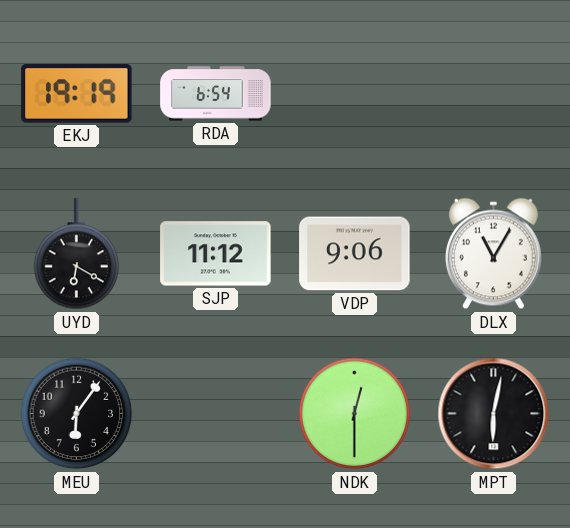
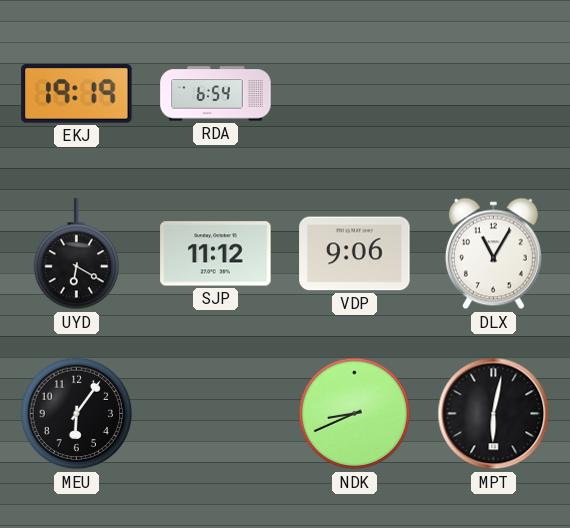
NDK: 12:30 -> 8:41
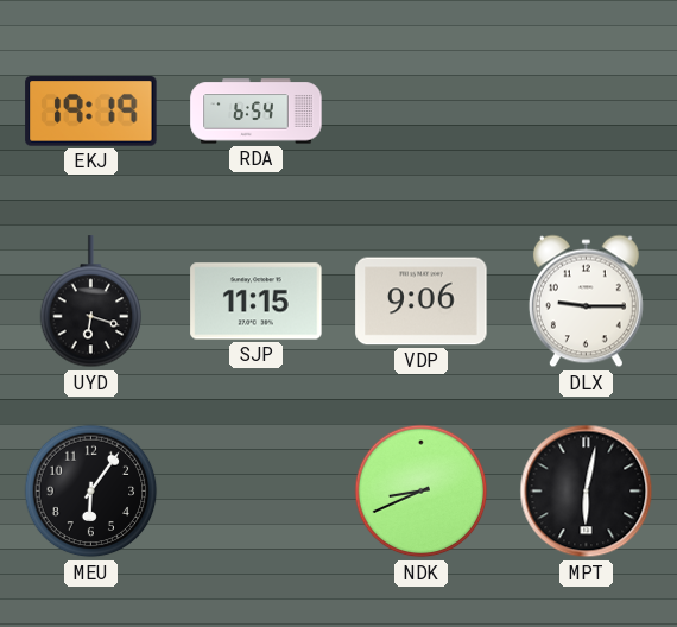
UYD: 6:20 -> 6:18
SJP: 11:12 -> 11:15
DLX: 11:05 -> 9:15
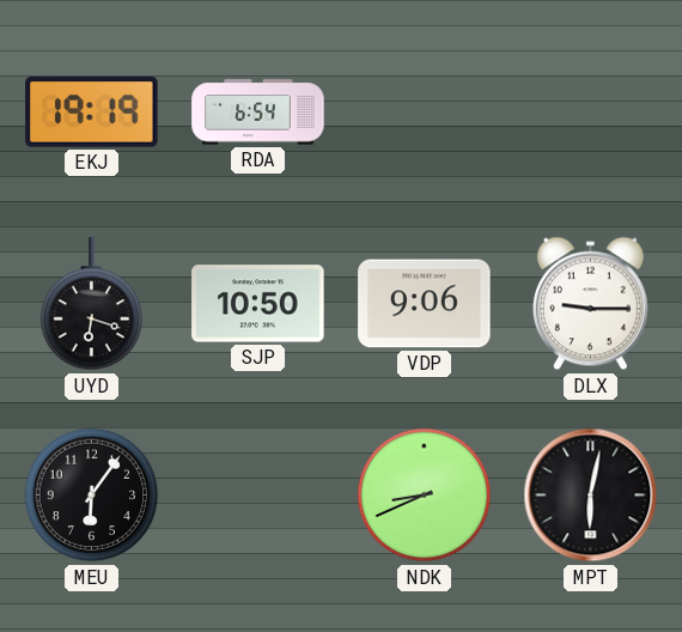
SJP: 11:15 -> 10:50
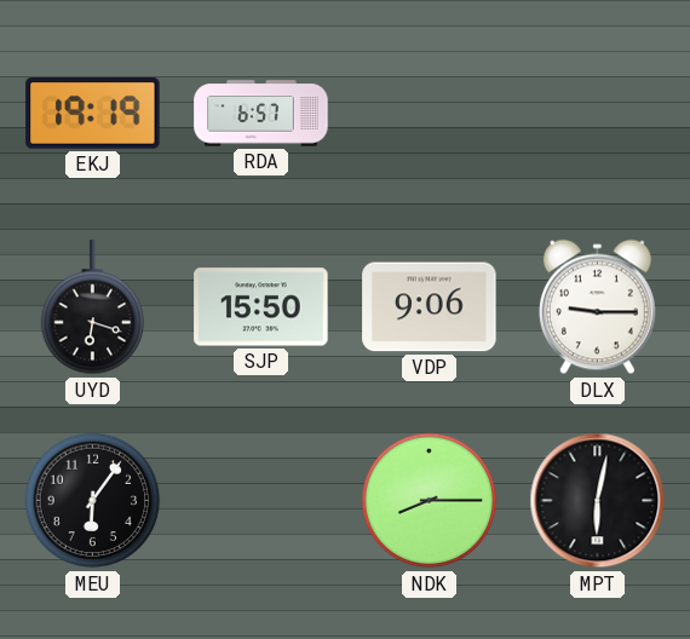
RDA: 6:54 -> 6:57
SJP: 10:50 -> 15:50
NDK: 8:41 -> 8:15
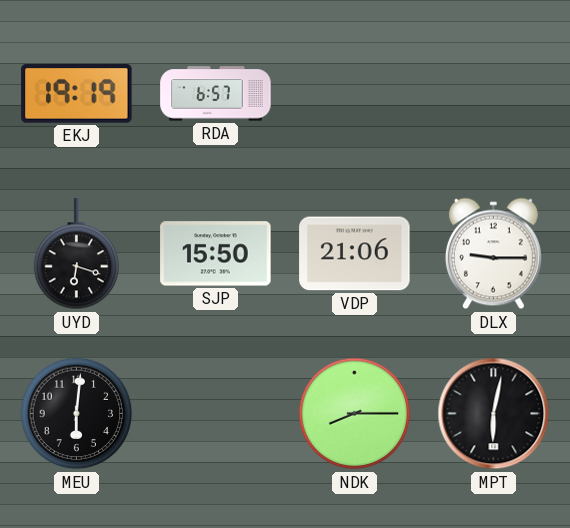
VDP: 9:06 -> 21:06
MEU: 6:06 -> 6:01
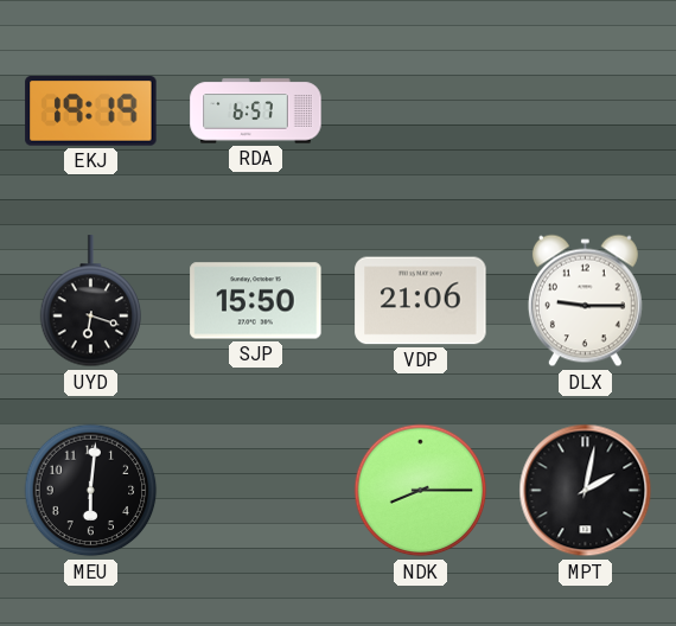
MPT: 6:02 -> 2:02
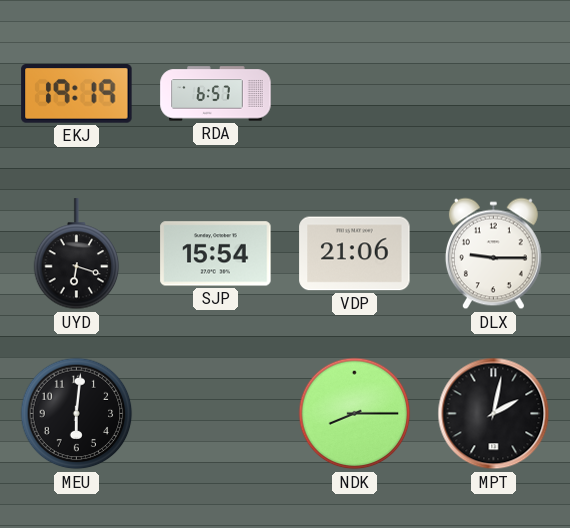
SJP: 15:50 -> 15:54
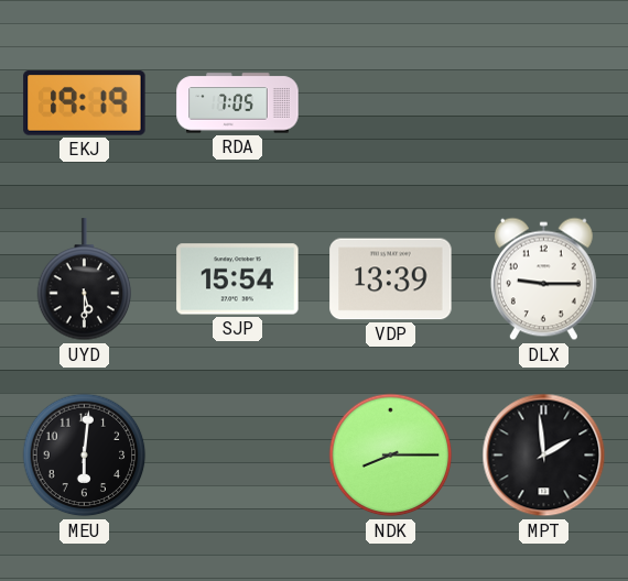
RDA: 6:57 -> 7:05
UYD: 6:18 -> 5:30
VDP: 21:06 -> 13:39
MPT: 2:02 -> 1:59
